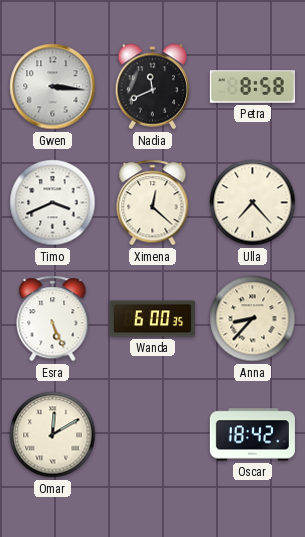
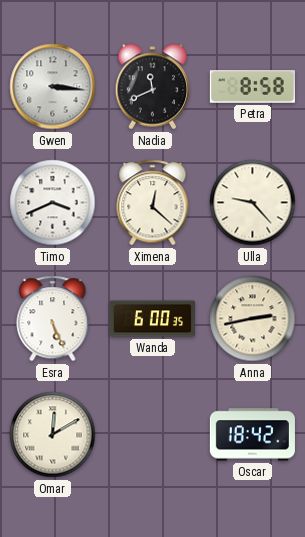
Ulla: 7:23 -> 9:23
Anna: 8:37 -> 2:43
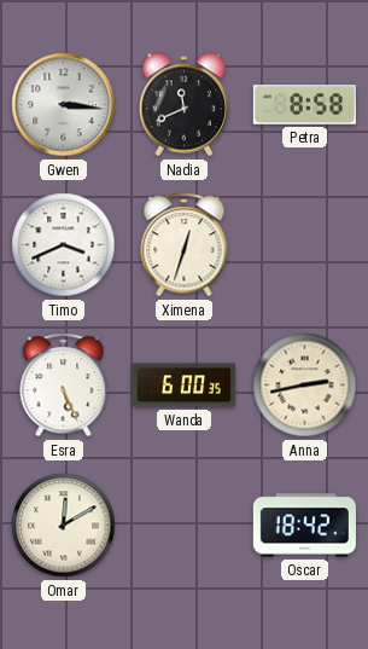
Ximena: 12:22 -> 12:33
Ulla: 9:23 -> none
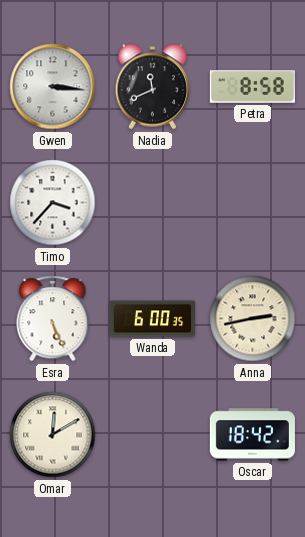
Timo: 3:41 -> 3:37
Ximena: 12:33 -> none
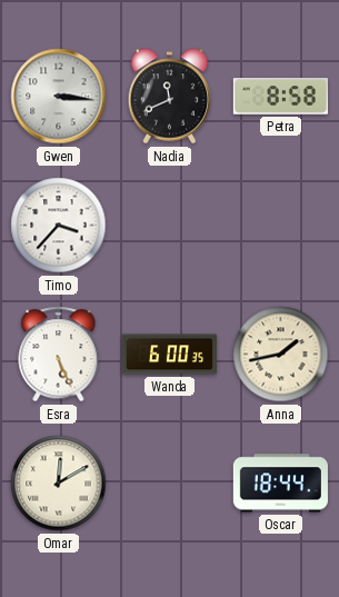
Anna: 2:43 -> 1:43
Oscar: 18:42 -> 18:44
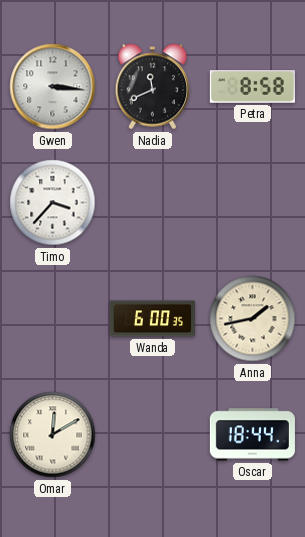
Esra: 5:26 -> none
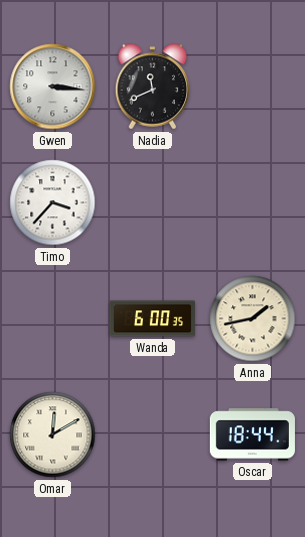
Petra: 8:58 -> none
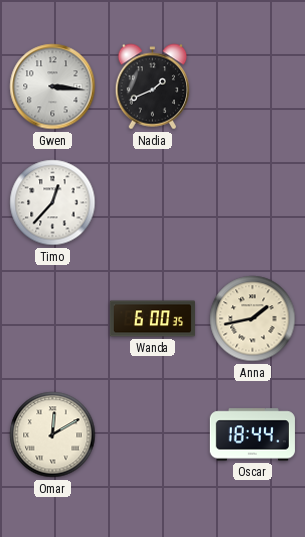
Nadia: 11:41 -> 1:41
Timo: 3:37 -> 12:37
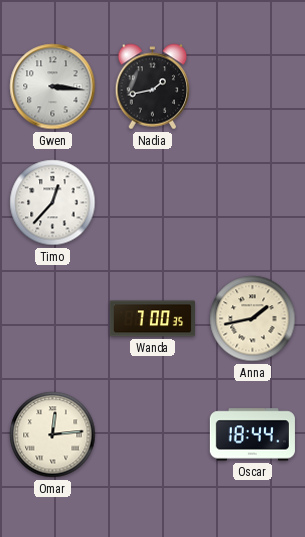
Nadia: 1:41 -> 1:43
Wanda: 6:00 -> 7:00
Omar: 12:10 -> 12:14
